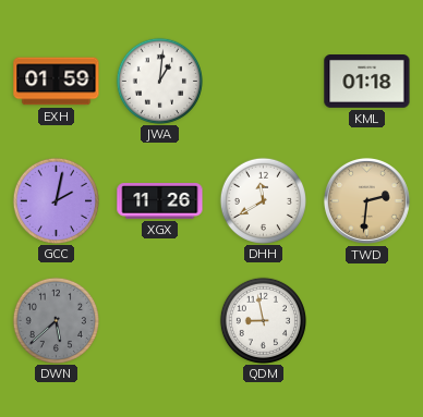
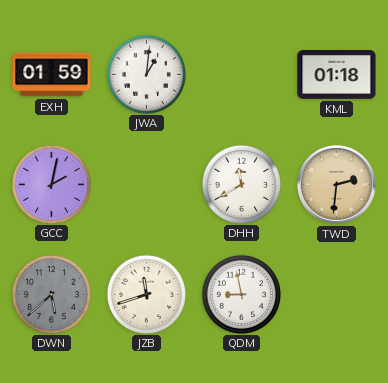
XGX: 11:26 -> none
JZB: none -> 11:42
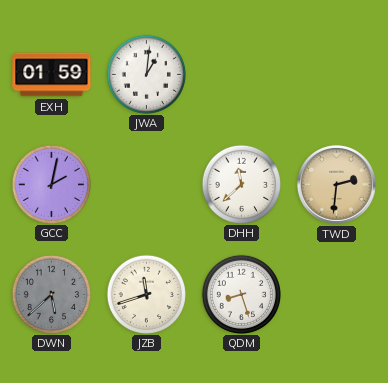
KML: 01:18 -> none
DHH: 11:40 -> 11:38
QDM: 8:58 -> 8:27
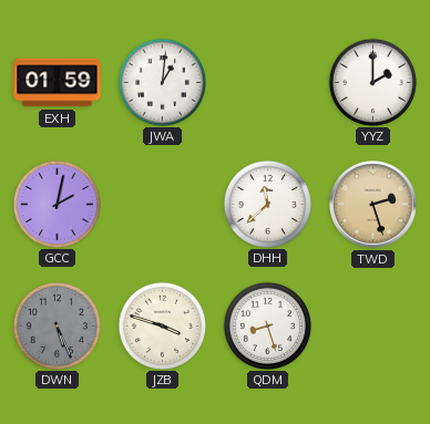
YYZ: none -> 2:00
TWD: 2:31 -> 2:27
DWN: 5:38 -> 5:26
JZB: 11:42 -> 3:48
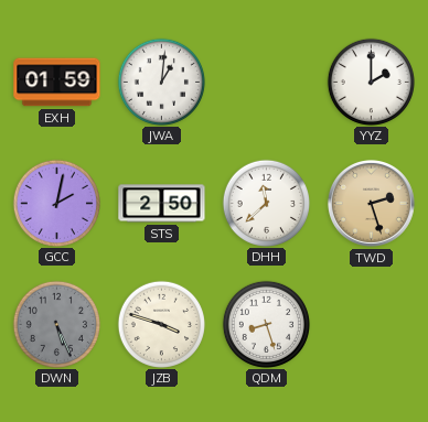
STS: none -> 2:50
